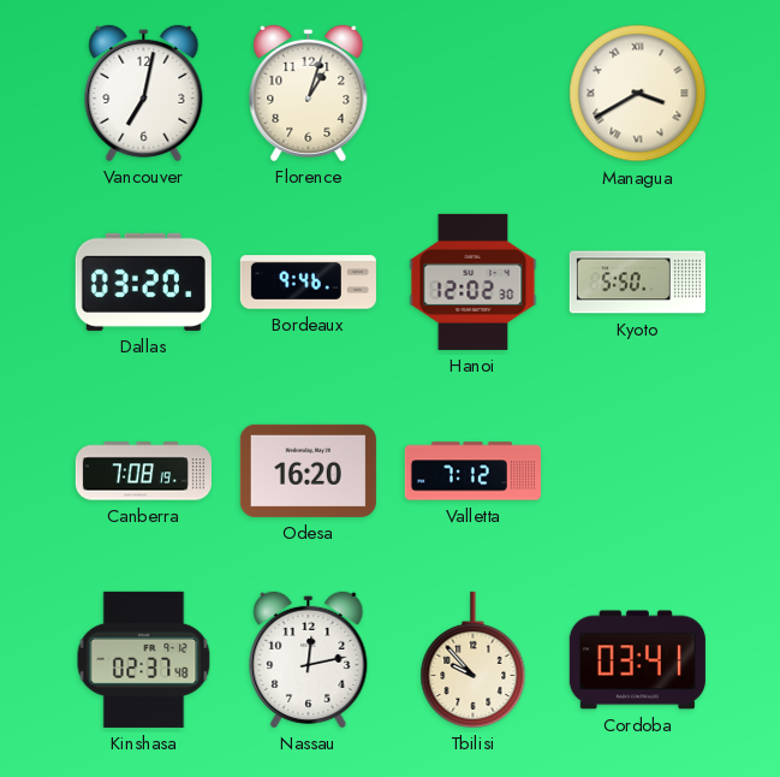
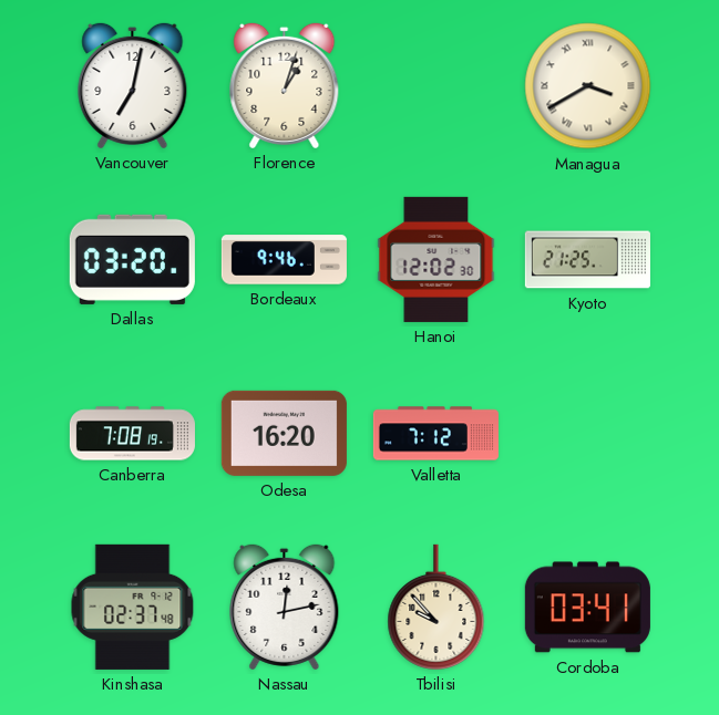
Kyoto: 5:50 -> 21:25
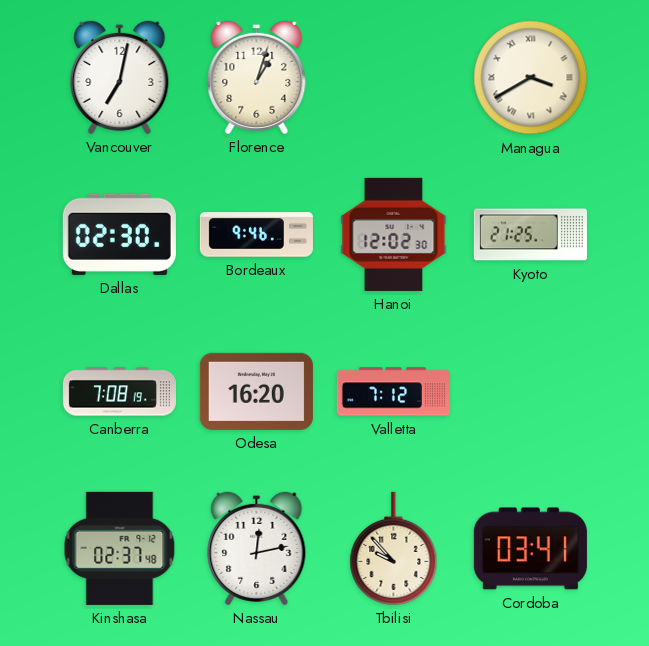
Dallas: 03:20 -> 02:30
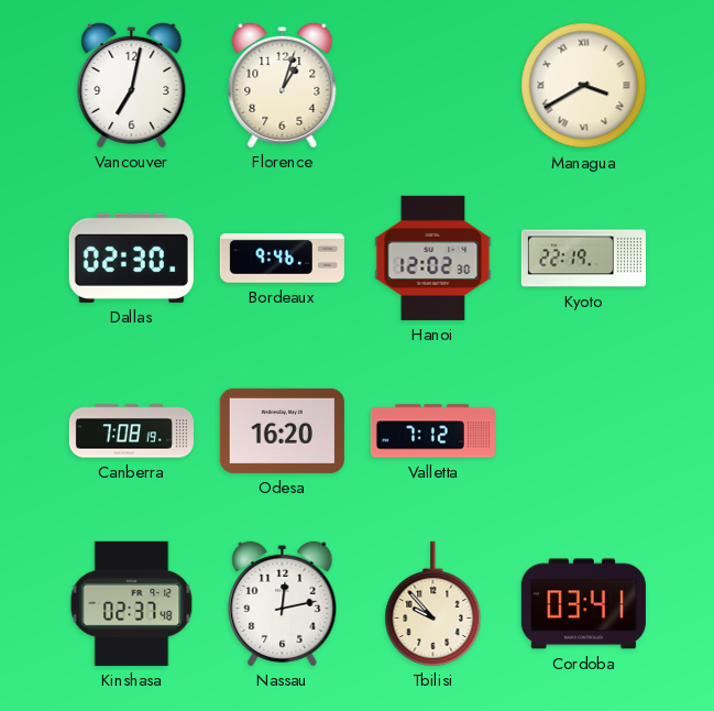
Kyoto: 21:25 -> 22:19
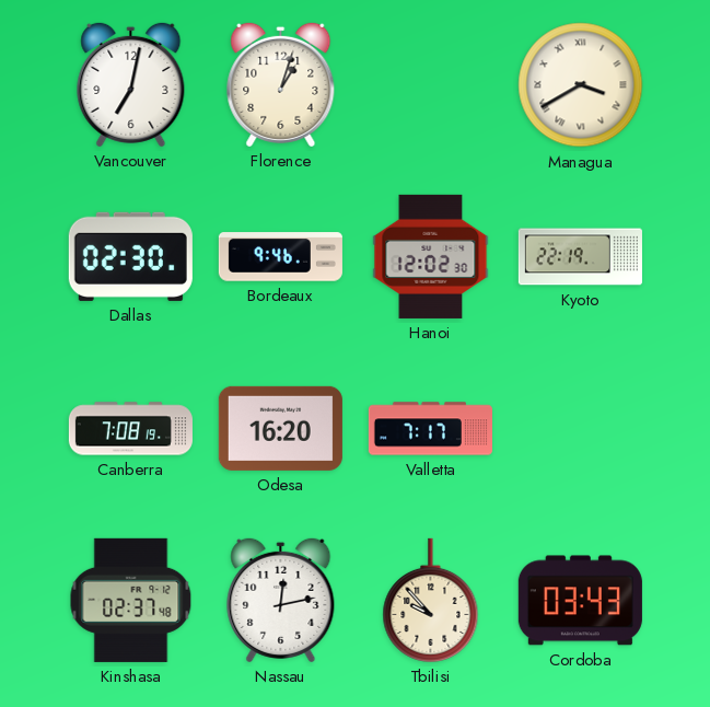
Valletta: 7:12 -> 7:17
Cordoba: 03:41 -> 03:43
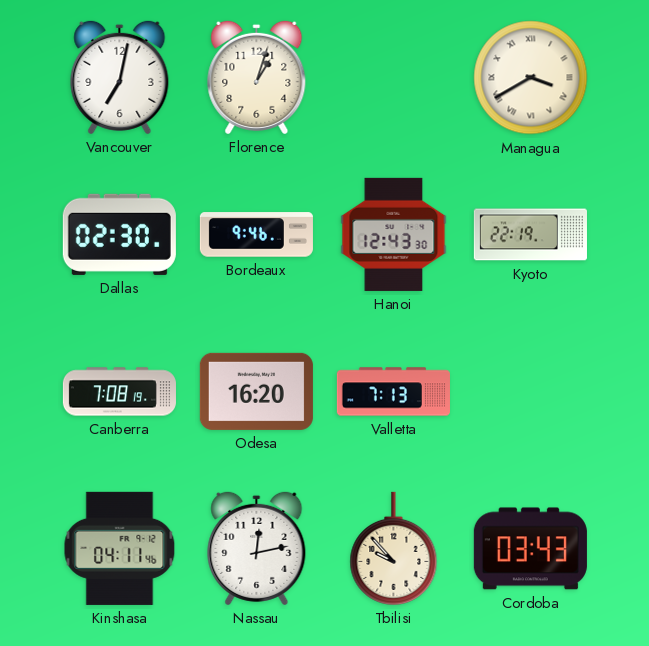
Hanoi: 12:02 -> 12:43
Valletta: 7:17 -> 7:13
Kinshasa: 02:37 -> 04:11
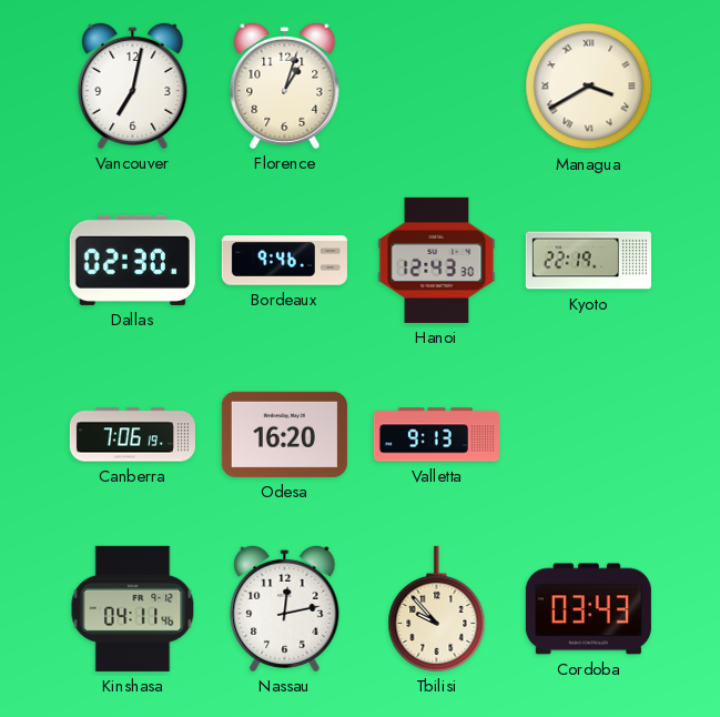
Canberra: 7:08 -> 7:06
Valletta: 7:13 -> 9:13
